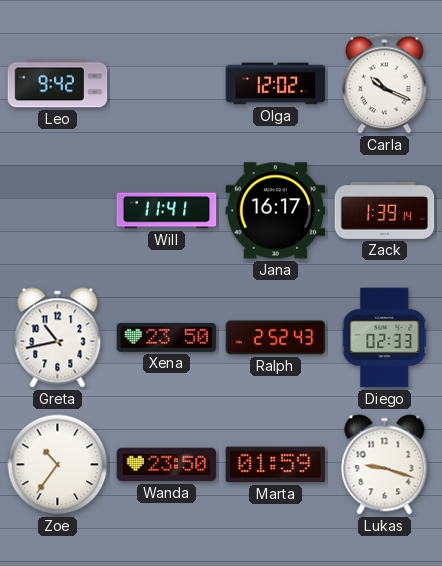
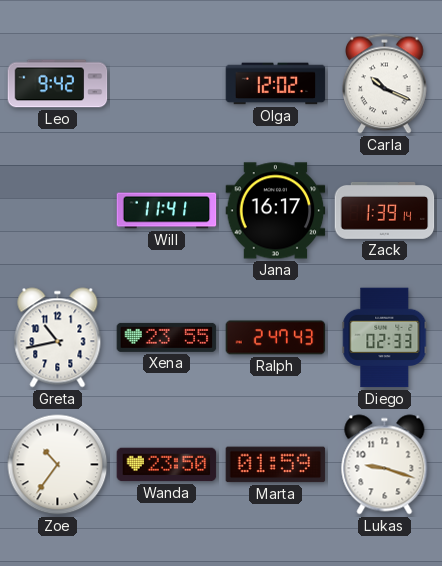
Xena: 23:50 -> 23:55
Ralph: 2:52 -> 2:47
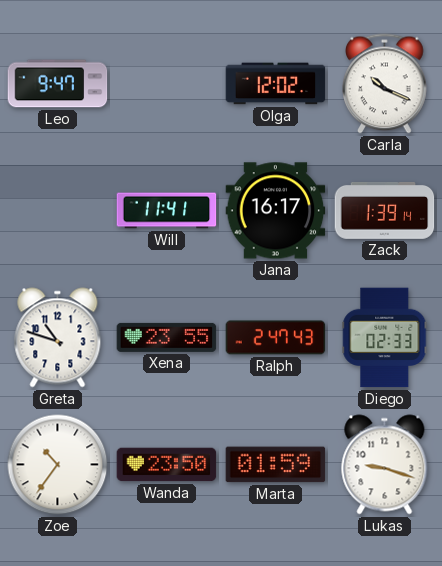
Leo: 9:42 -> 9:47
Greta: 10:43 -> 10:48
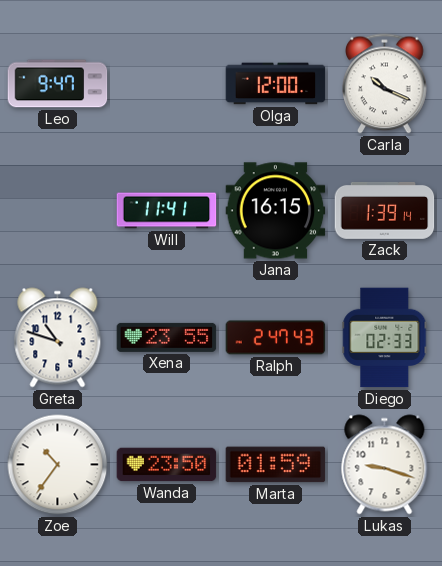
Olga: 12:02 -> 12:00
Jana: 16:17 -> 16:15
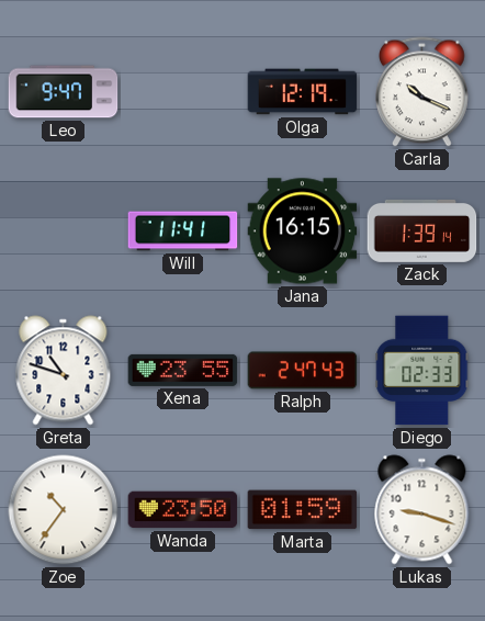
Olga: 12:00 -> 12:19
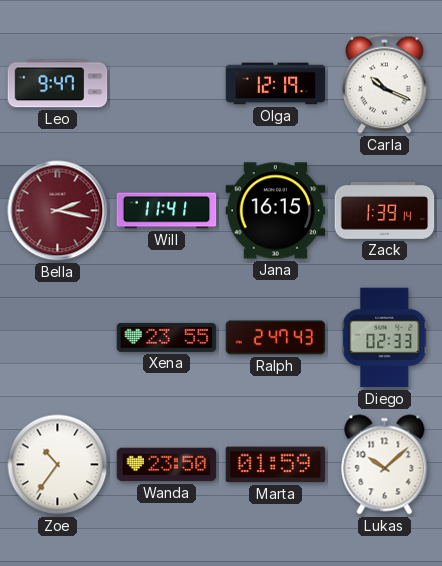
Bella: none -> 2:17
Greta: 10:48 -> none
Lukas: 9:18 -> 10:08
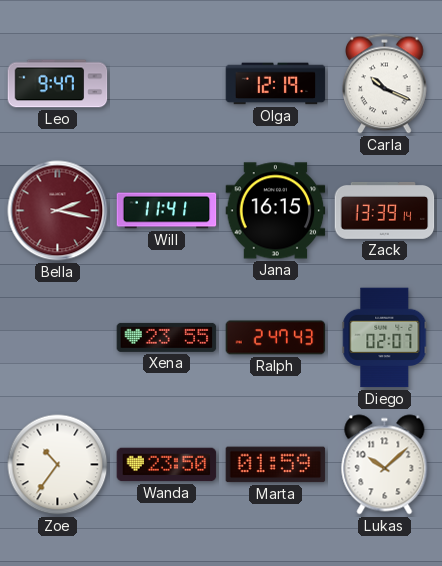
Zack: 1:39 -> 13:39
Diego: 02:33 -> 02:07
